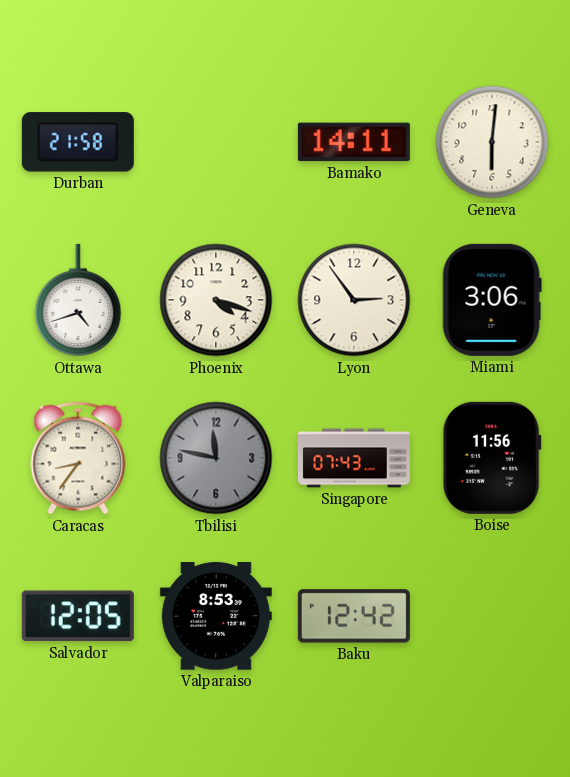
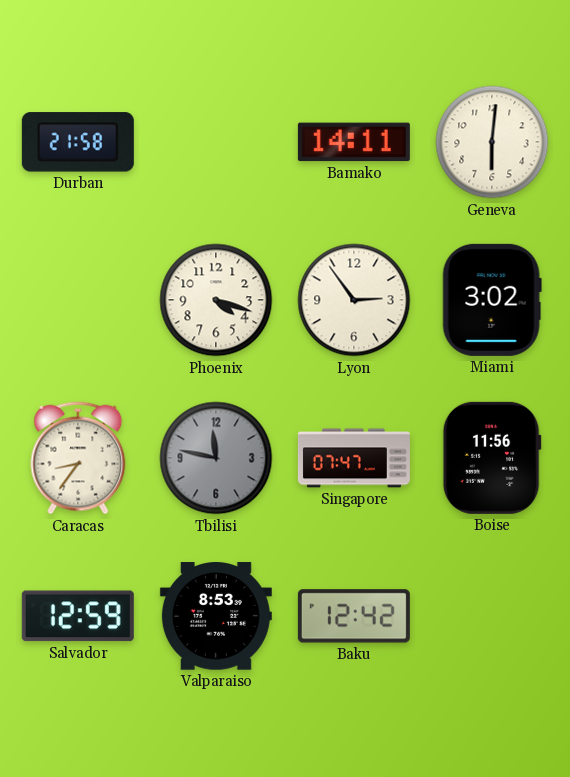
Ottawa: 4:42 -> none
Miami: 3:06 -> 3:02
Singapore: 07:43 -> 07:47
Salvador: 12:05 -> 12:59
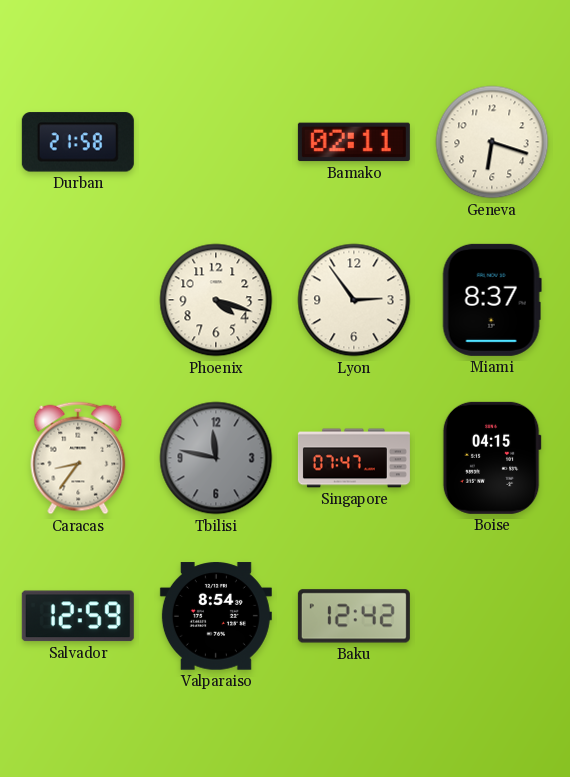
Bamako: 14:11 -> 02:11
Geneva: 6:01 -> 6:18
Miami: 3:02 -> 8:37
Boise: 11:56 -> 04:15
Valparaiso: 8:53 -> 8:54
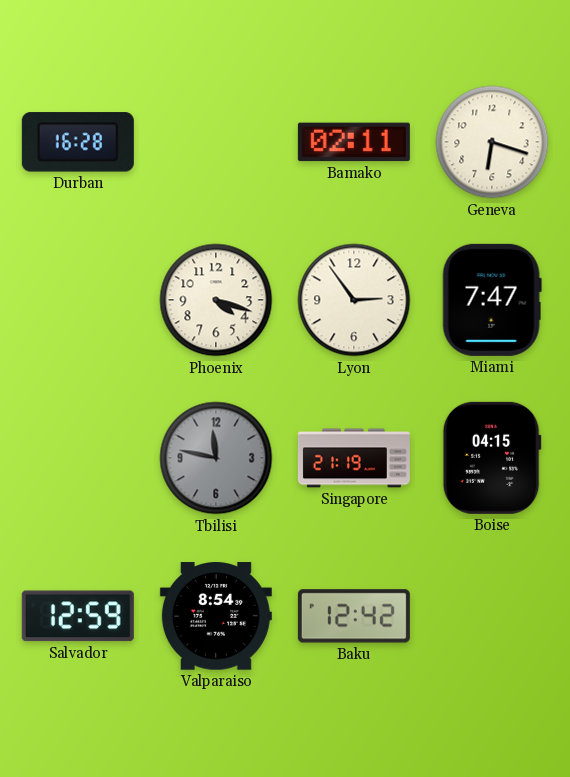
Durban: 21:58 -> 16:28
Miami: 8:37 -> 7:47
Caracas: 8:36 -> none
Singapore: 07:47 -> 21:19
